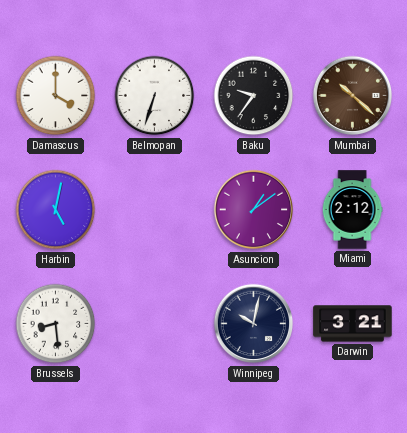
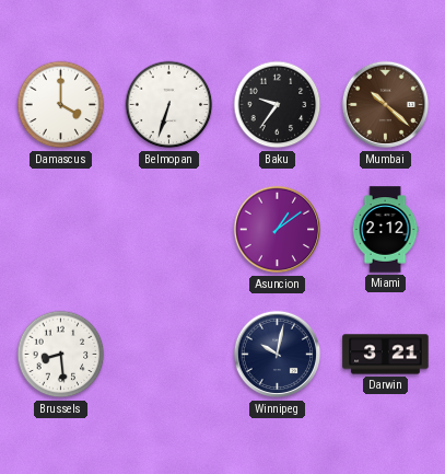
Harbin: 5:02 -> none
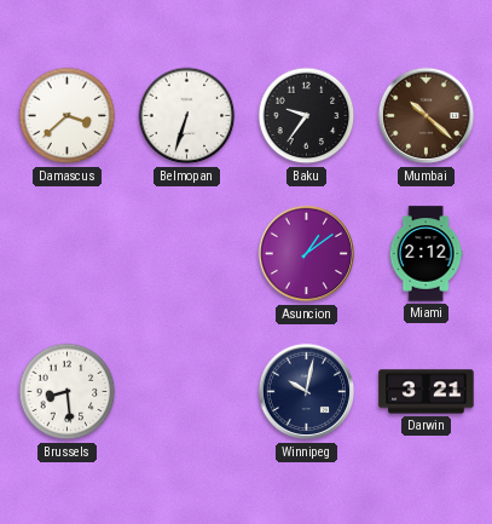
Damascus: 4:00 -> 3:38
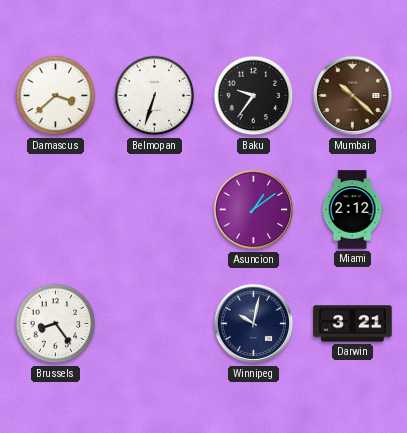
Brussels: 8:29 -> 8:24
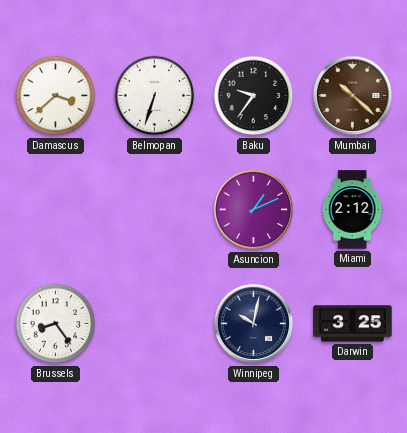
Asuncion: 1:09 -> 1:11
Darwin: 3:21 -> 3:25
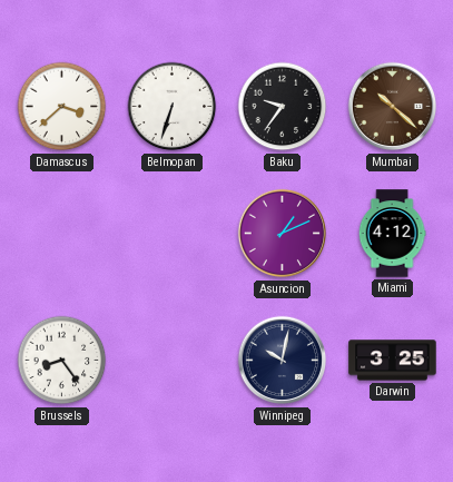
Miami: 2:12 -> 4:12
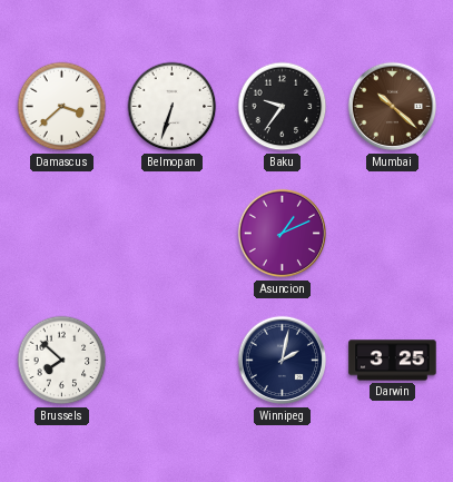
Miami: 4:12 -> none
Brussels: 8:24 -> 7:52
Winnipeg: 10:02 -> 2:02
